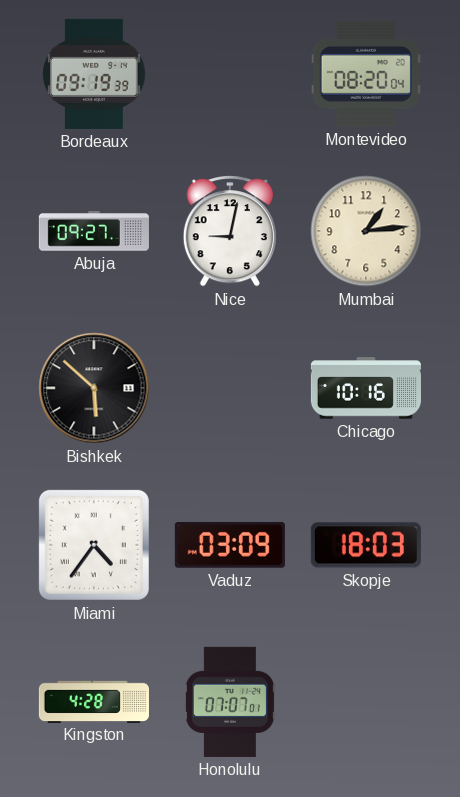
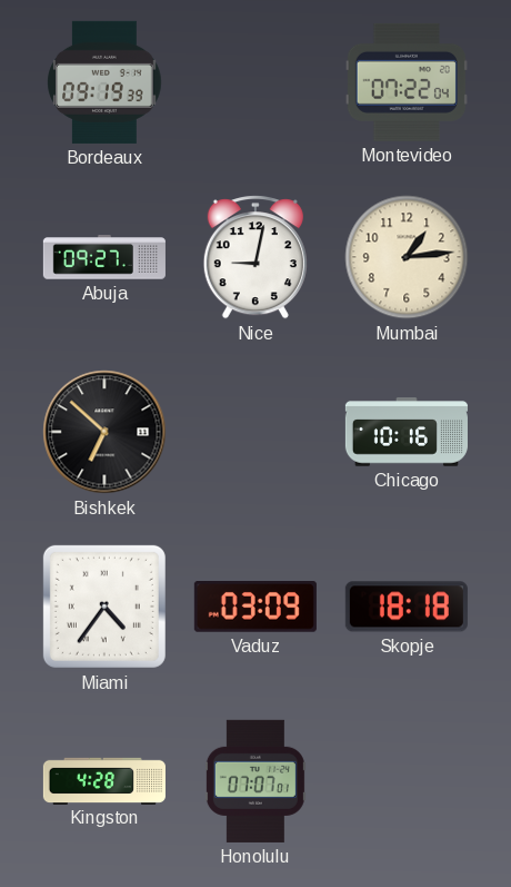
Montevideo: 08:20 -> 07:22
Bishkek: 5:52 -> 6:52
Skopje: 18:03 -> 18:18
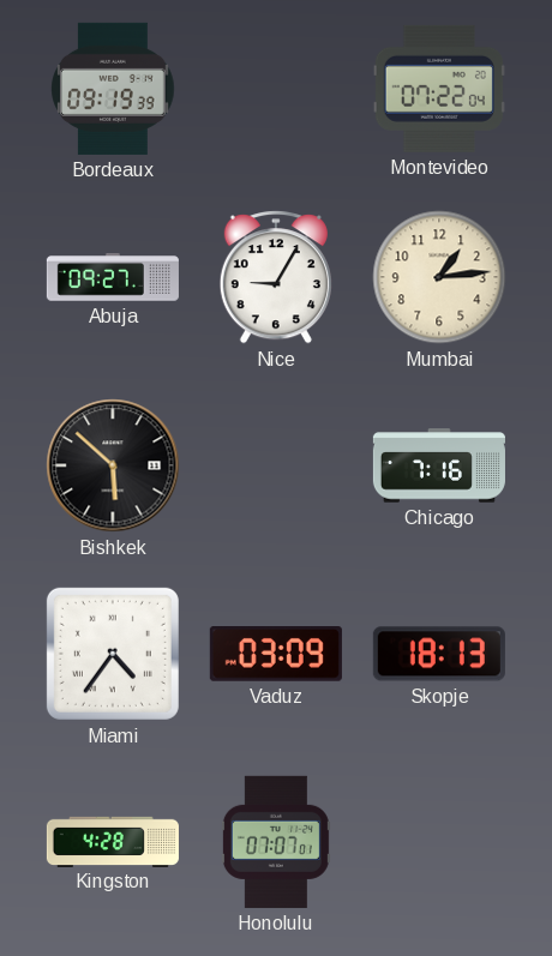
Nice: 9:02 -> 9:05
Bishkek: 6:52 -> 5:52
Chicago: 10:16 -> 7:16
Skopje: 18:18 -> 18:13
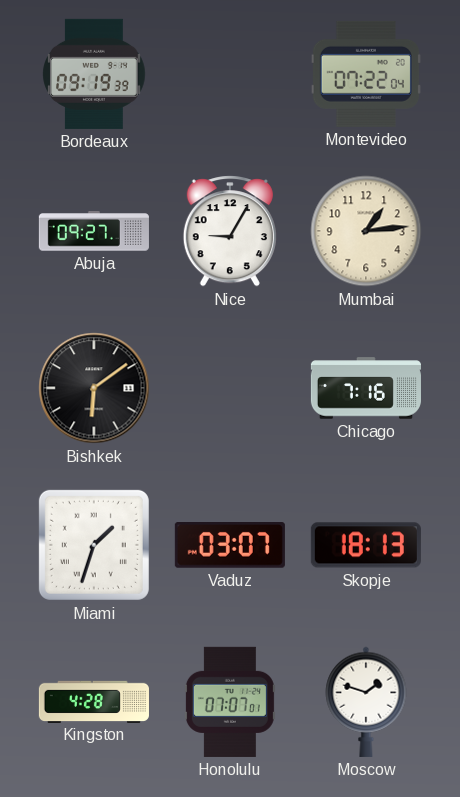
Bishkek: 5:52 -> 6:09
Miami: 4:36 -> 1:33
Vaduz: 03:09 -> 03:07
Moscow: none -> 1:48
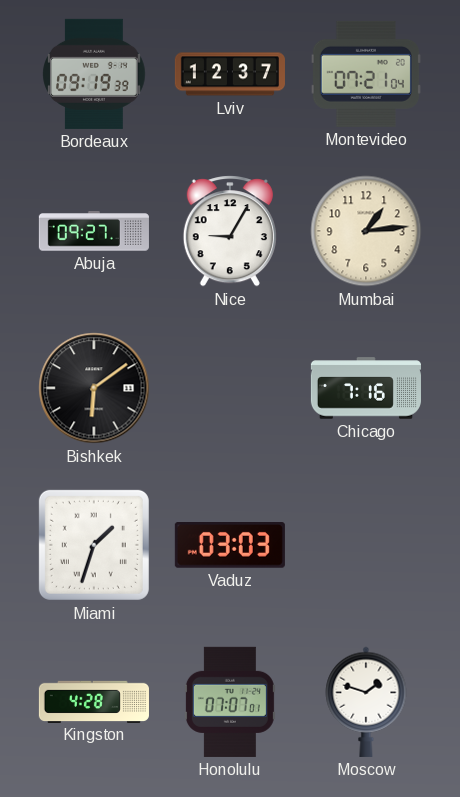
Lviv: none -> 12:37
Montevideo: 07:22 -> 07:21
Vaduz: 03:07 -> 03:03
Skopje: 18:13 -> none
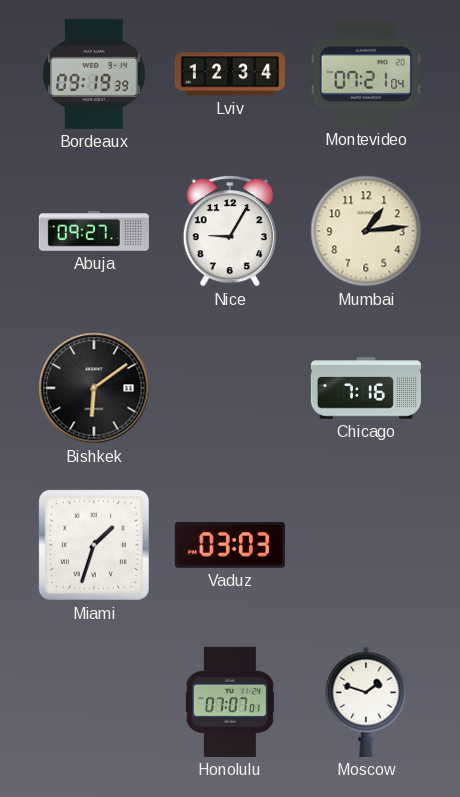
Lviv: 12:37 -> 12:34
Kingston: 4:28 -> none
